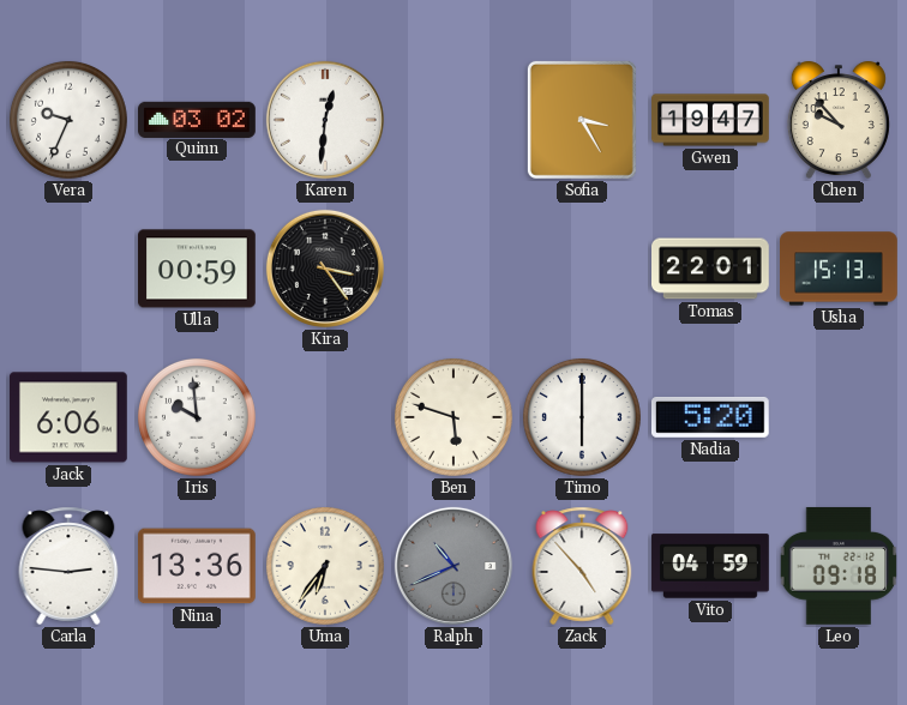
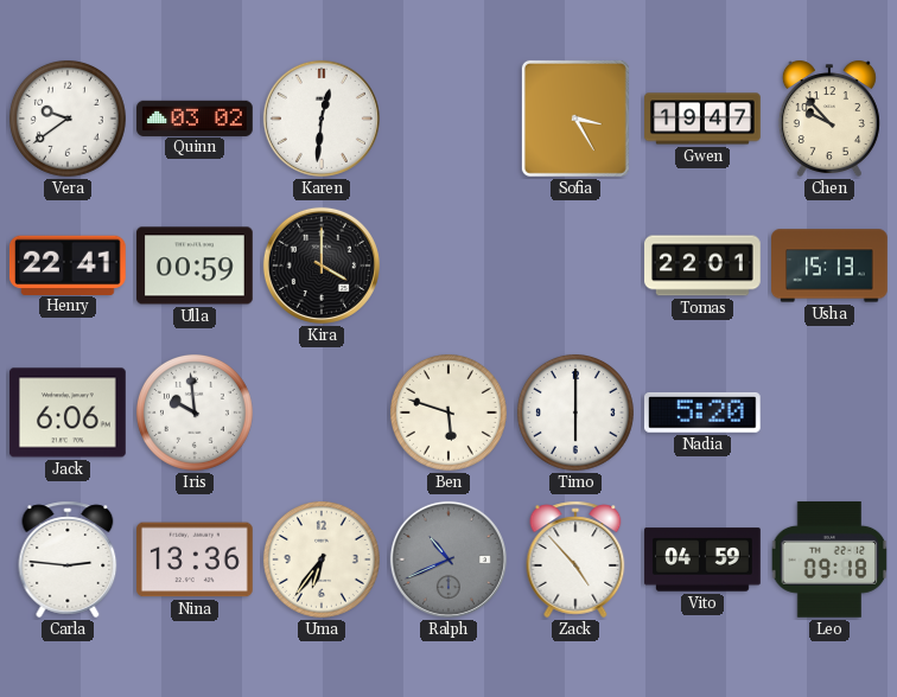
Vera: 9:34 -> 9:39
Henry: none -> 22:41
Kira: 3:24 -> 4:00
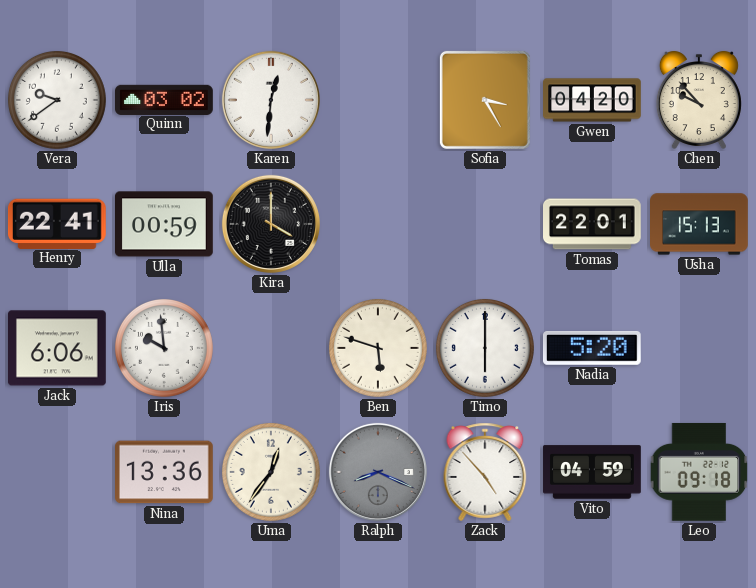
Gwen: 19:47 -> 04:20
Carla: 2:46 -> none
Uma: 6:36 -> 12:36
Ralph: 10:41 -> 8:19
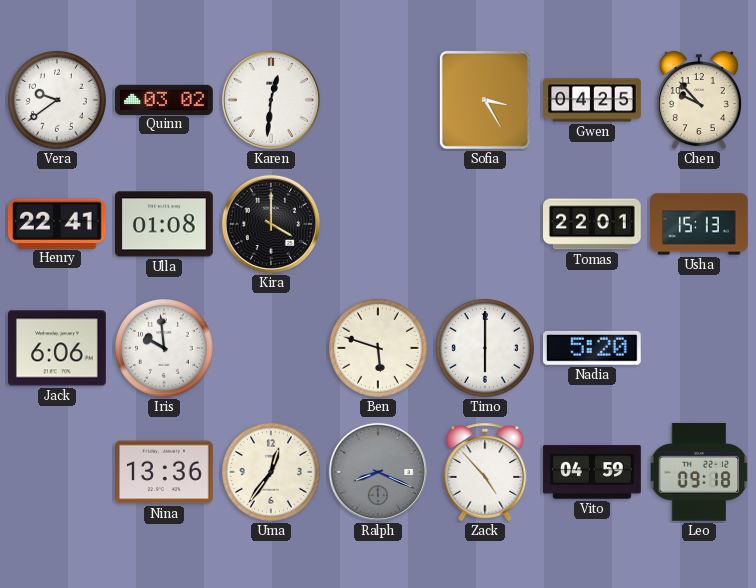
Gwen: 04:20 -> 04:25
Ulla: 00:59 -> 01:08
